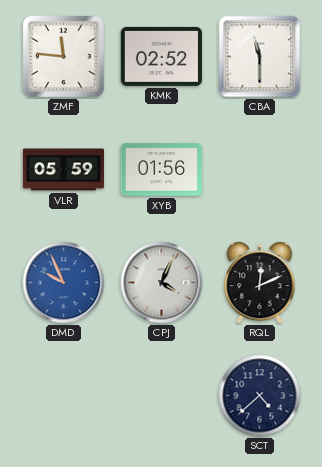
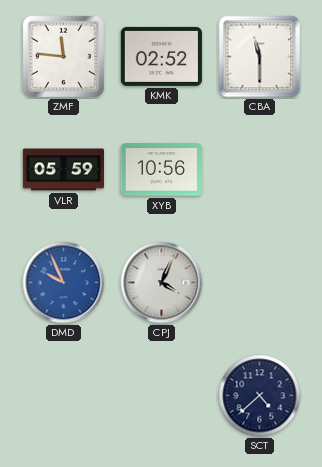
XYB: 01:56 -> 10:56
RQL: 12:11 -> none
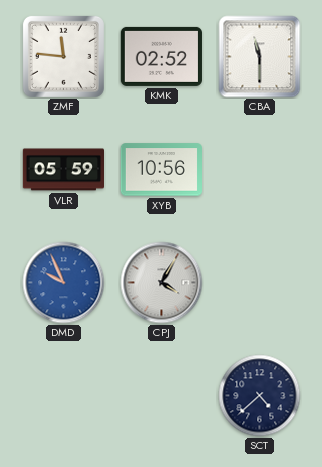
CPJ: 4:04 -> 4:05
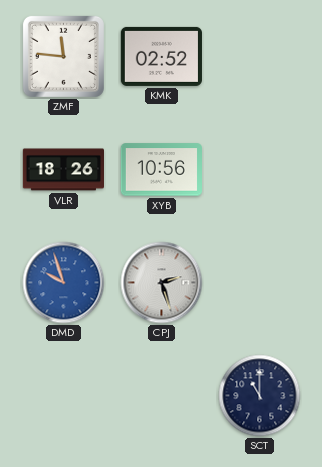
CBA: 11:30 -> none
VLR: 05:59 -> 18:26
DMD: 9:56 -> 9:57
CPJ: 4:05 -> 2:27
SCT: 4:38 -> 11:00
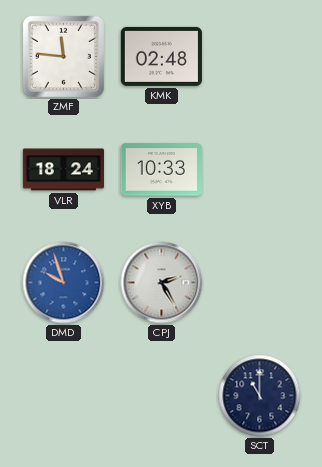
KMK: 02:52 -> 02:48
VLR: 18:26 -> 18:24
XYB: 10:56 -> 10:33
CPJ: 2:27 -> 2:25
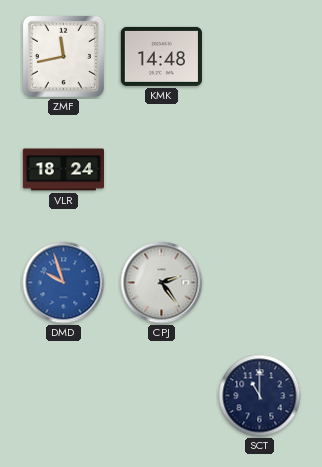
ZMF: 11:46 -> 11:43
KMK: 02:48 -> 14:48
XYB: 10:33 -> none
CPJ: 2:25 -> 2:24
